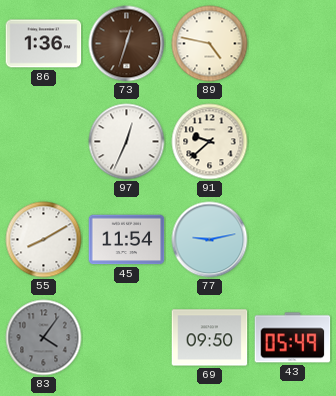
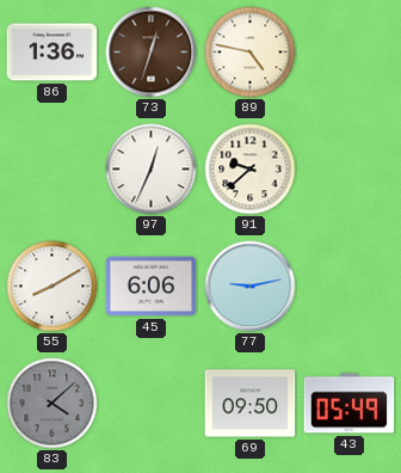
45: 11:54 -> 6:06
83: 4:06 -> 4:08
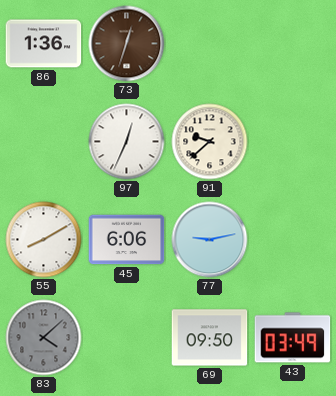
89: 4:47 -> none
43: 05:49 -> 03:49
